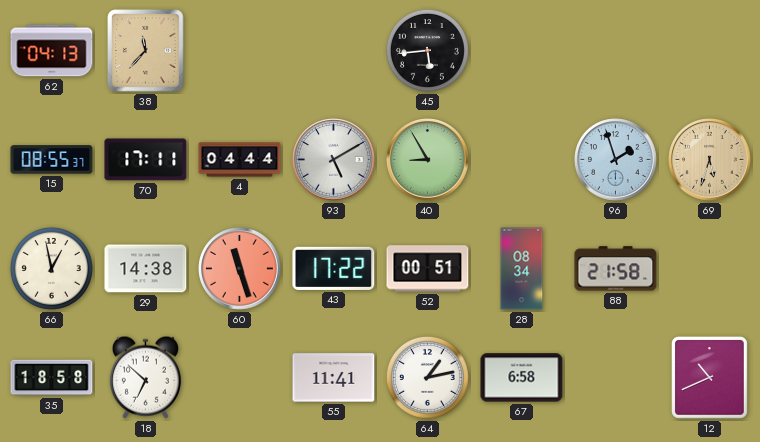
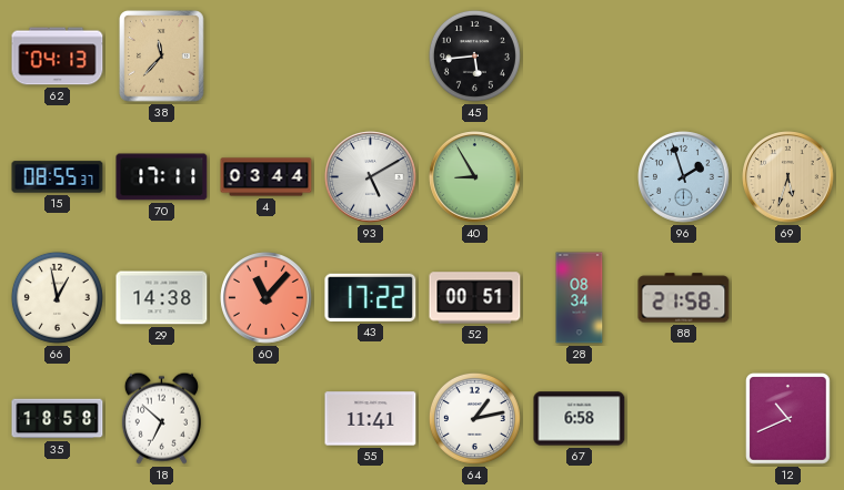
4: 04:44 -> 03:44
60: 11:27 -> 11:07
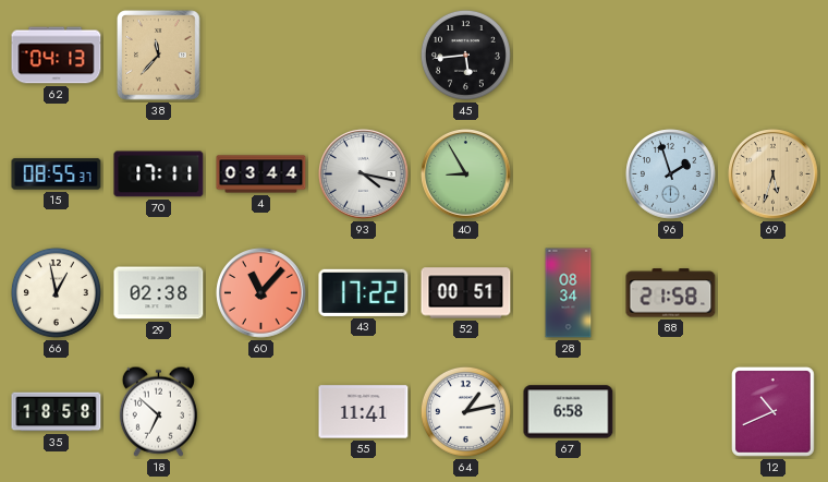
93: 5:10 -> 4:17
29: 14:38 -> 02:38
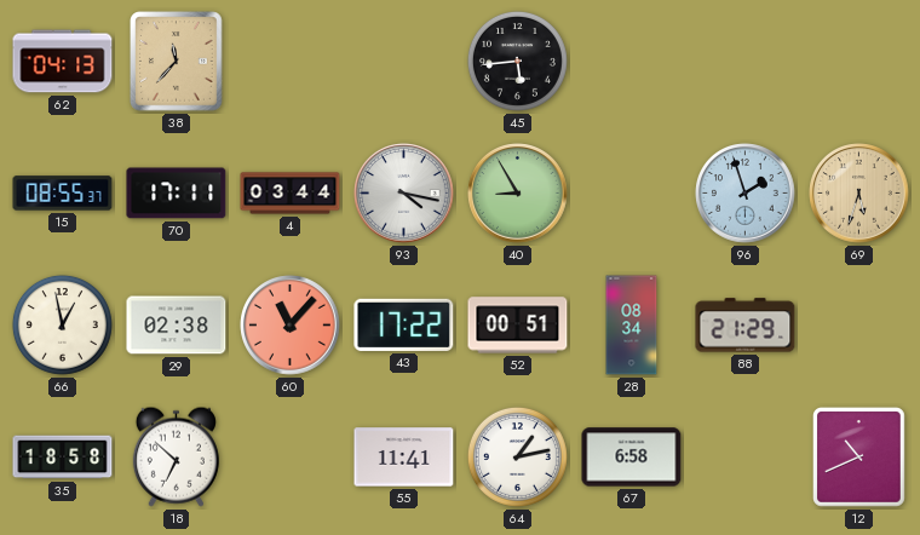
88: 21:58 -> 21:29
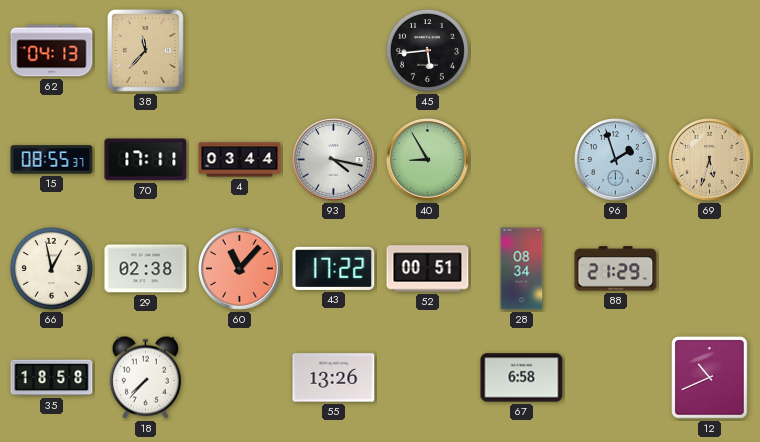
18: 6:52 -> 7:37
55: 11:41 -> 13:26
64: 1:13 -> none
